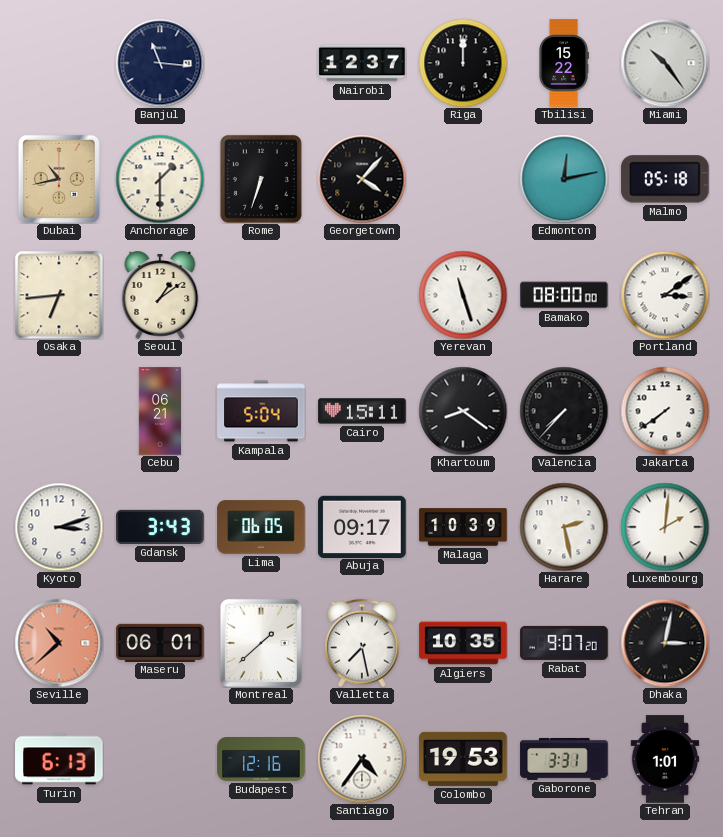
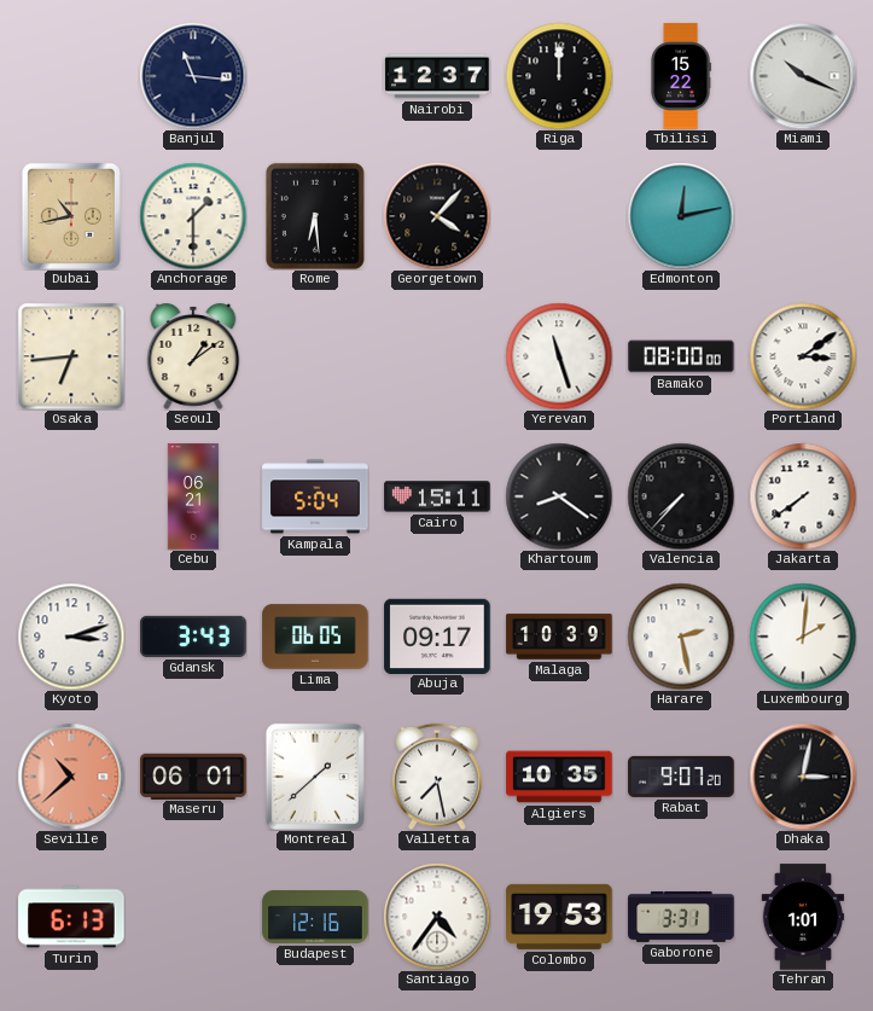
Miami: 10:24 -> 10:19
Rome: 6:33 -> 6:29
Malmo: 05:18 -> none
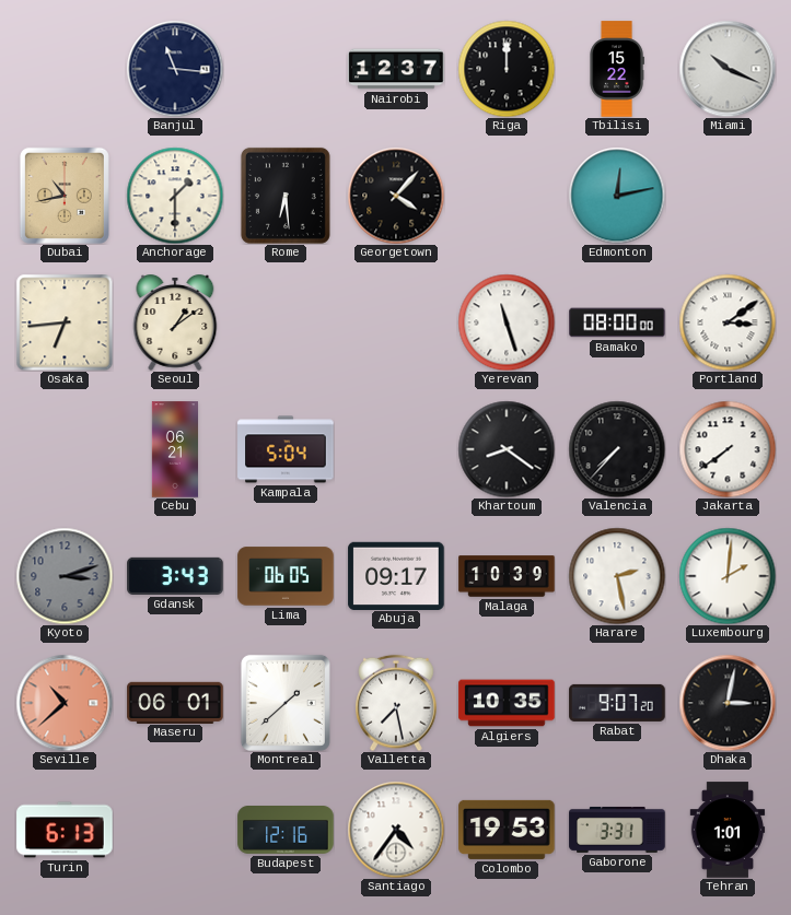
Cairo: 15:11 -> none
Kyoto dial: white -> grey
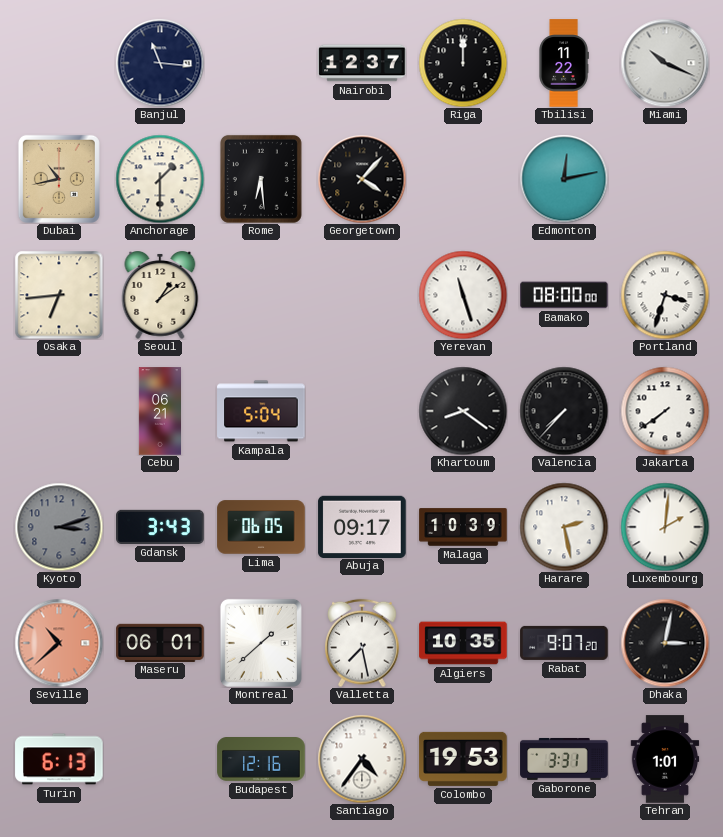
Tbilisi: 15:22 -> 11:22
Portland: 3:09 -> 3:33
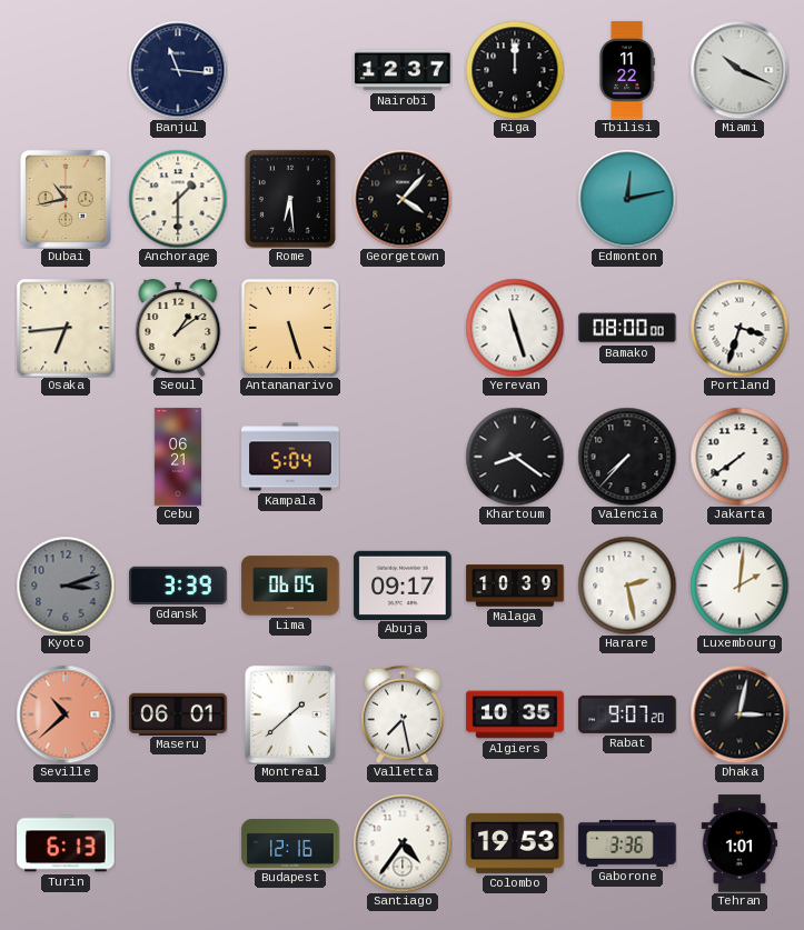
Antananarivo: none -> 5:27
Gdansk: 3:43 -> 3:39
Gaborone: 3:31 -> 3:36
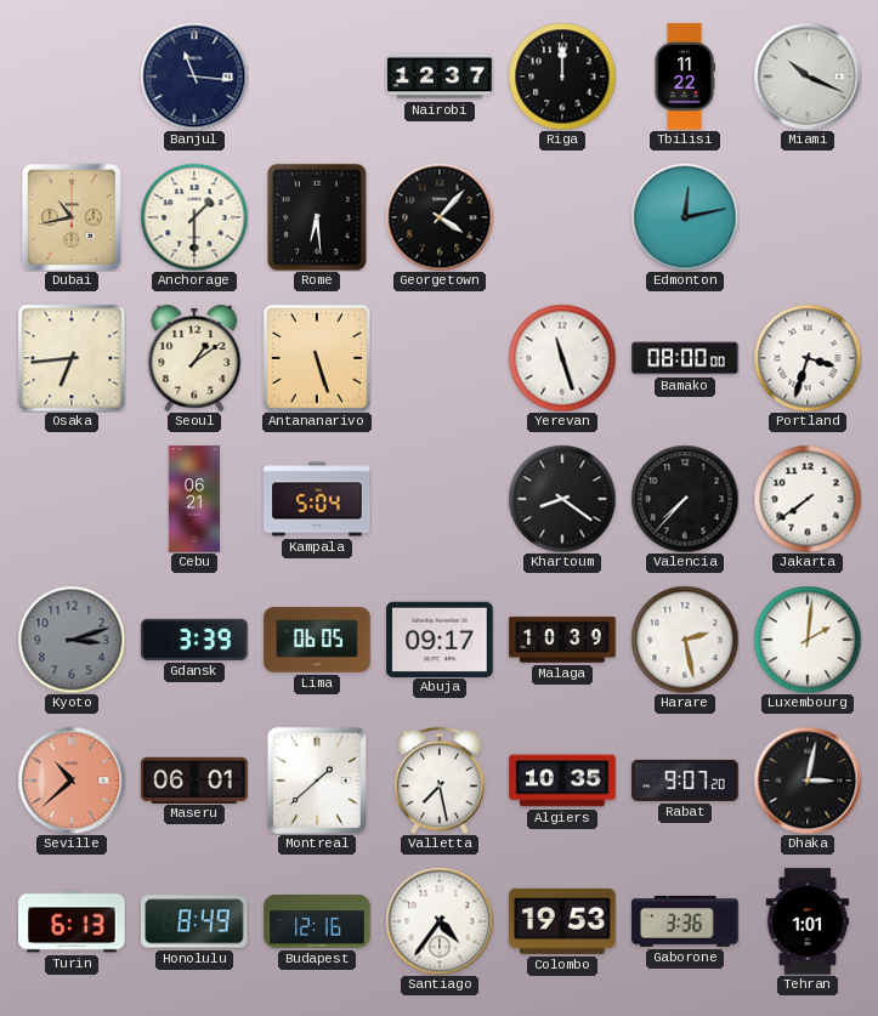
Honolulu: none -> 8:49
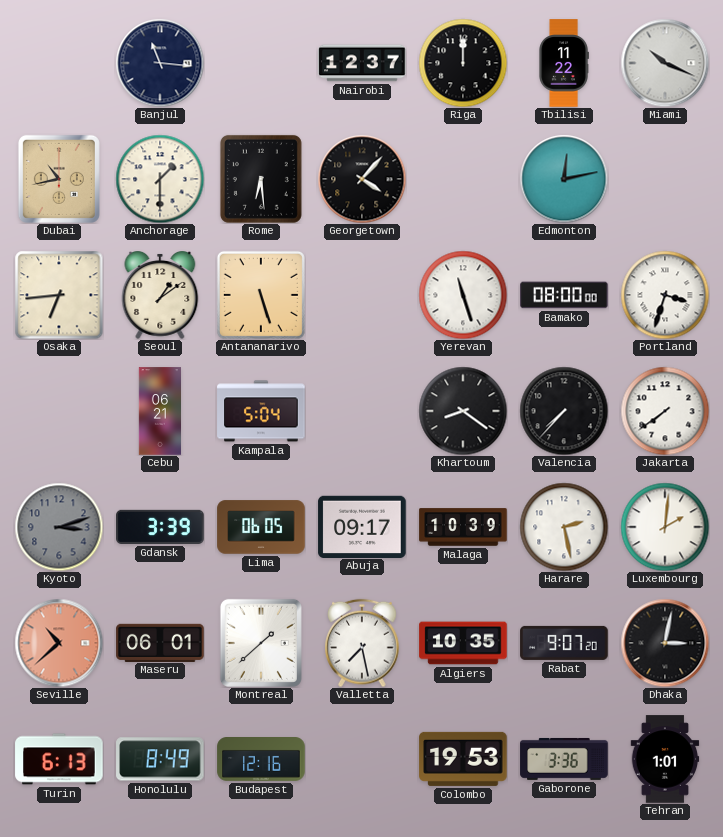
Santiago: 4:36 -> none
